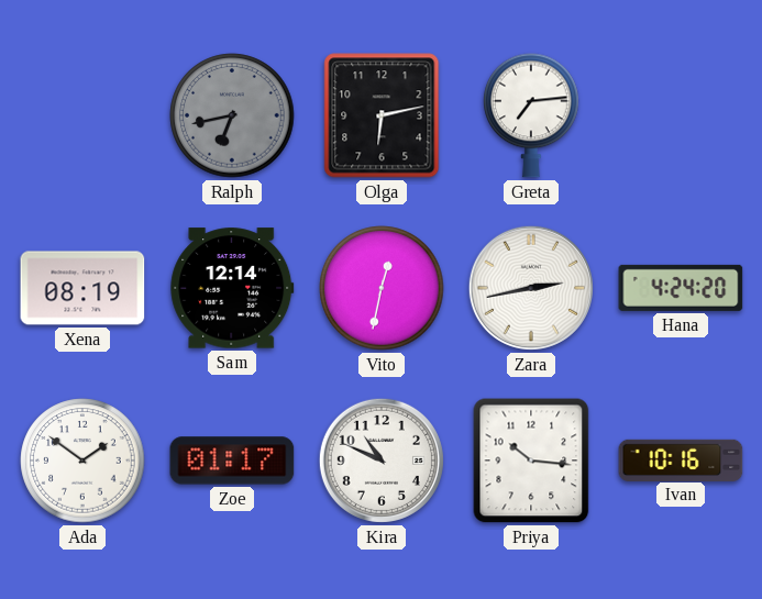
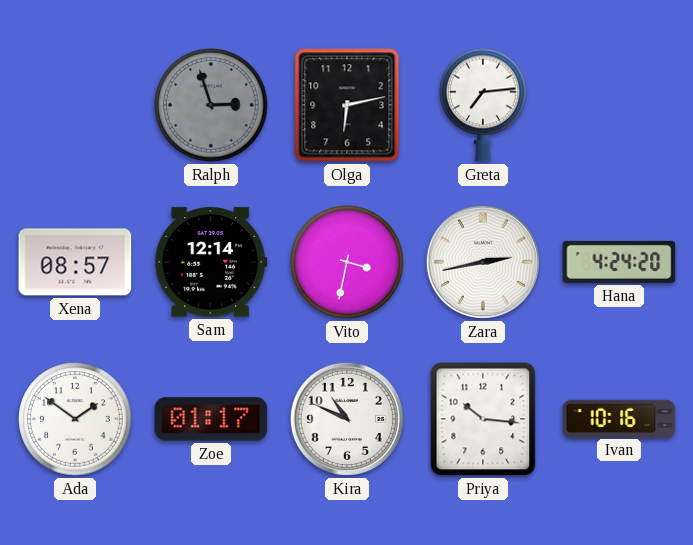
Ralph: 6:43 -> 2:57
Xena: 08:19 -> 08:57
Vito: 12:32 -> 3:32
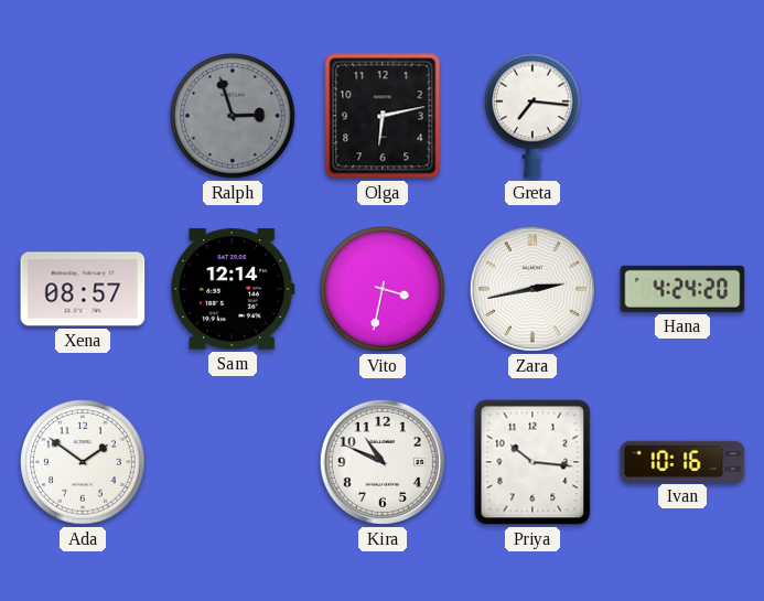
Greta: 7:14 -> 7:16
Zoe: 01:17 -> none
